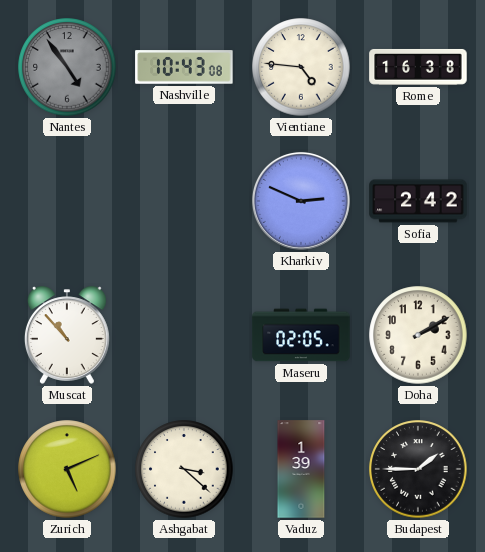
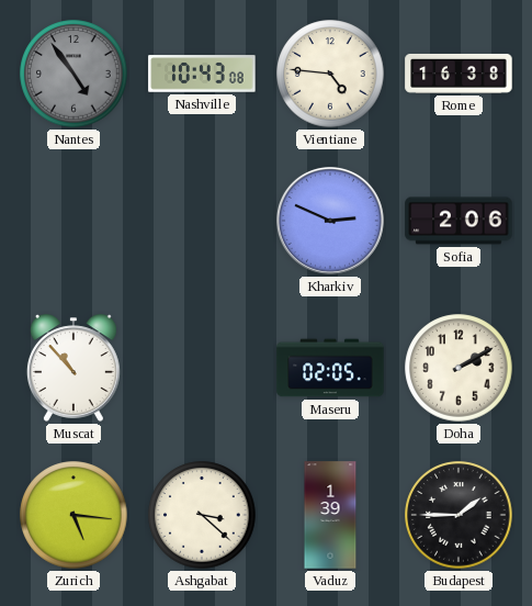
Sofia: 2:42 -> 2:06
Zurich: 5:11 -> 5:16
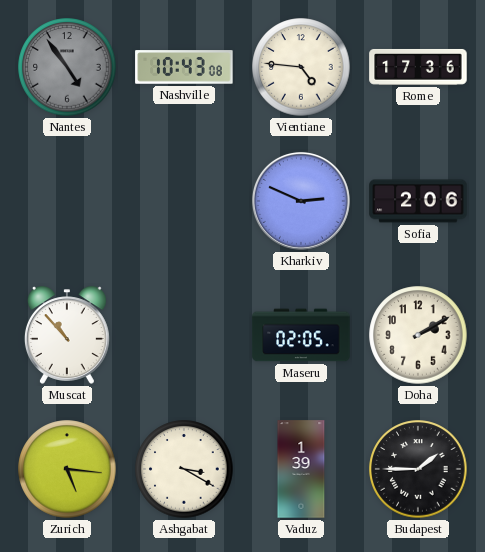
Rome: 16:38 -> 17:36
Ashgabat: 3:22 -> 3:20
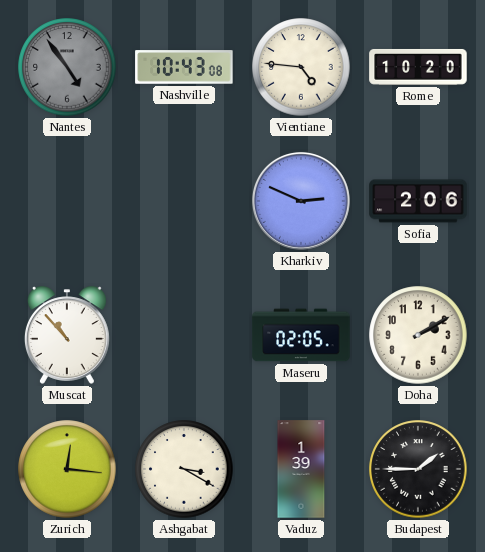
Rome: 17:36 -> 10:20
Zurich: 5:16 -> 12:16
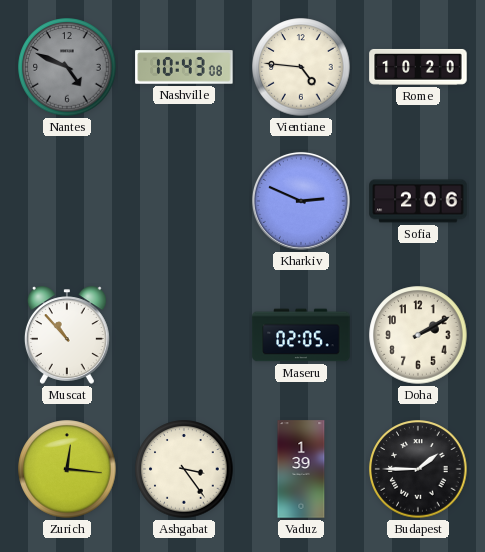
Nantes: 4:54 -> 4:49
Ashgabat: 3:20 -> 3:24
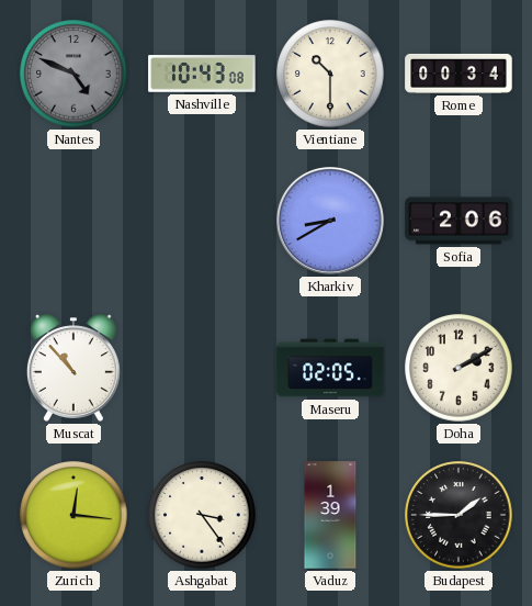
Vientiane: 4:46 -> 10:30
Rome: 10:20 -> 00:34
Kharkiv: 2:49 -> 8:40
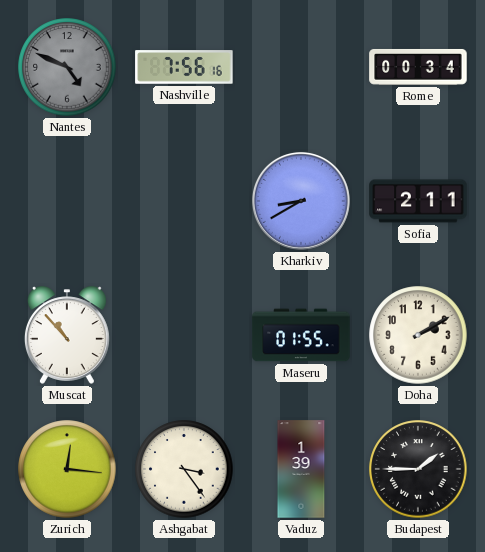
Nashville: 10:43 -> 7:56
Vientiane: 10:30 -> none
Sofia: 2:06 -> 2:11
Maseru: 02:05 -> 01:55
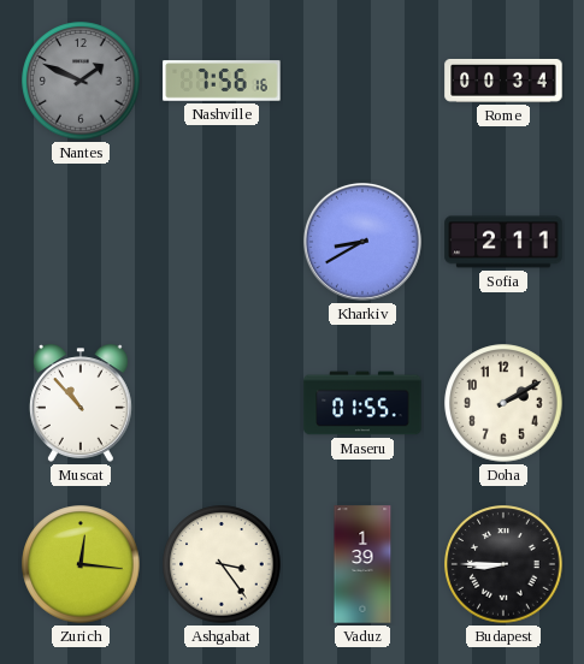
Nantes: 4:49 -> 1:49
Budapest: 1:45 -> 8:45
